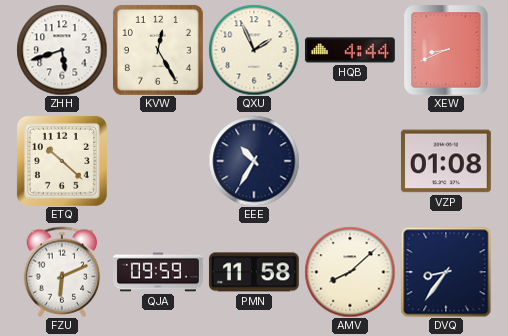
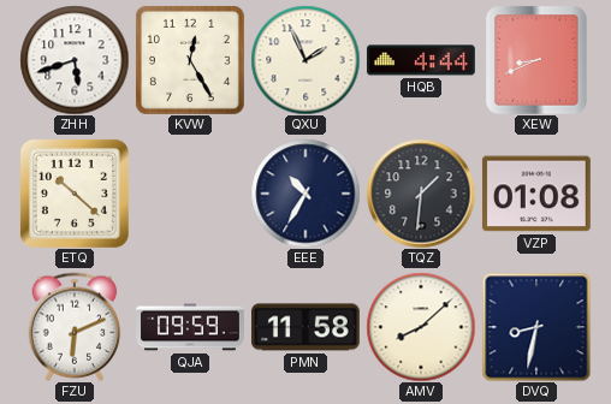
TQZ: none -> 1:31
DVQ: 8:36 -> 8:32
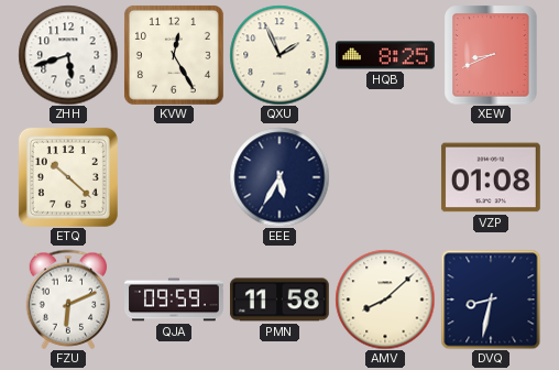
HQB: 4:44 -> 8:25
EEE: 10:35 -> 5:35
TQZ: 1:31 -> none
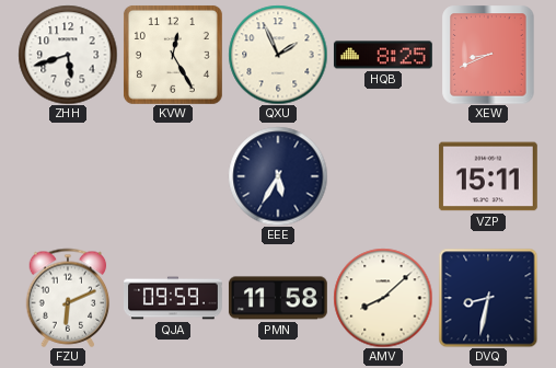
ETQ: 10:22 -> none
VZP: 01:08 -> 15:11
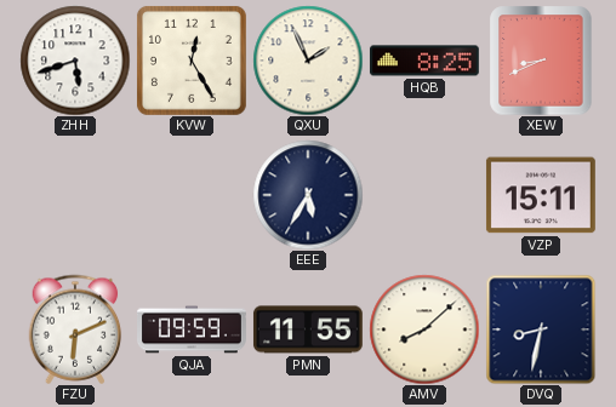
PMN: 11:58 -> 11:55
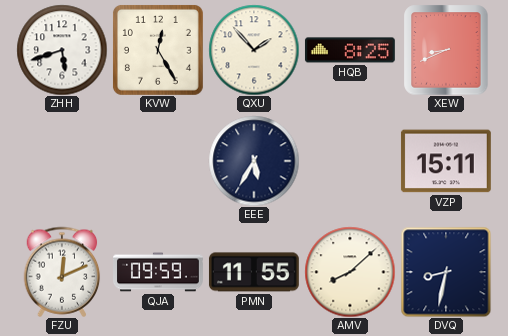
QXU: 1:56 -> 1:53
FZU: 6:11 -> 12:11
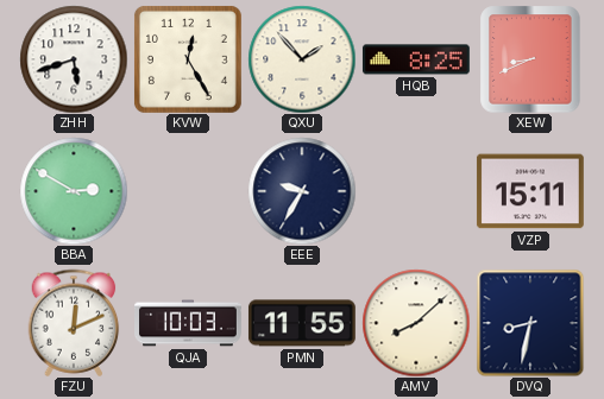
BBA: none -> 2:50
EEE: 5:35 -> 9:35
QJA: 09:59 -> 10:03
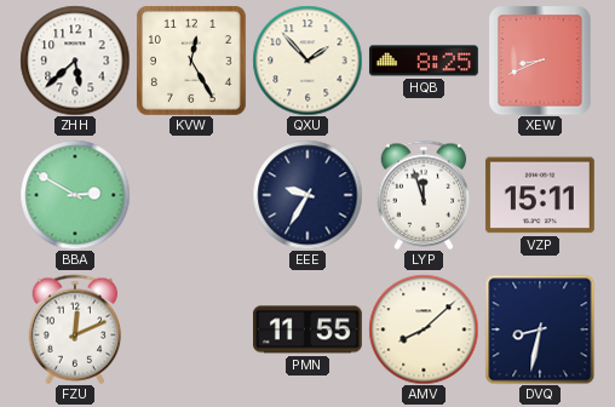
ZHH: 5:42 -> 5:38
LYP: none -> 11:57
QJA: 10:03 -> none
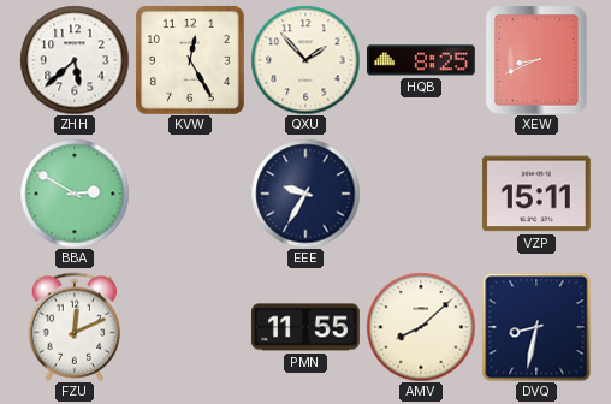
LYP: 11:57 -> none
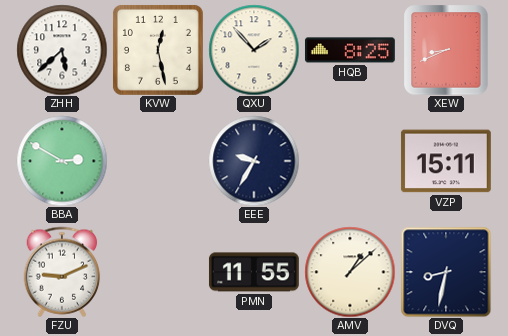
KVW: 12:25 -> 12:28
FZU: 12:11 -> 9:11
AMV: 8:08 -> 1:08
